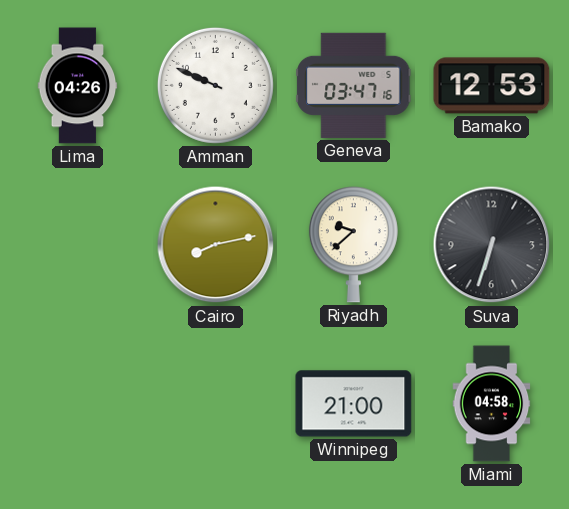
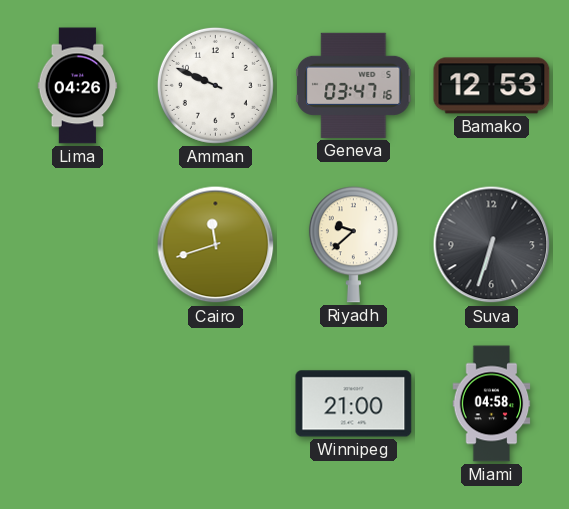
Cairo: 8:13 -> 11:42
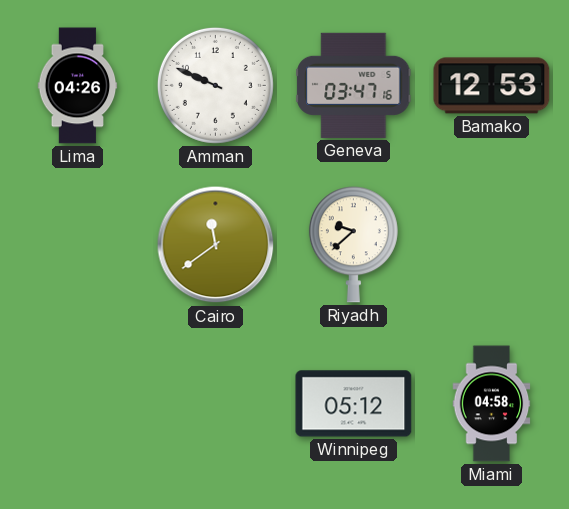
Cairo: 11:42 -> 11:39
Suva: 6:33 -> none
Winnipeg: 21:00 -> 05:12
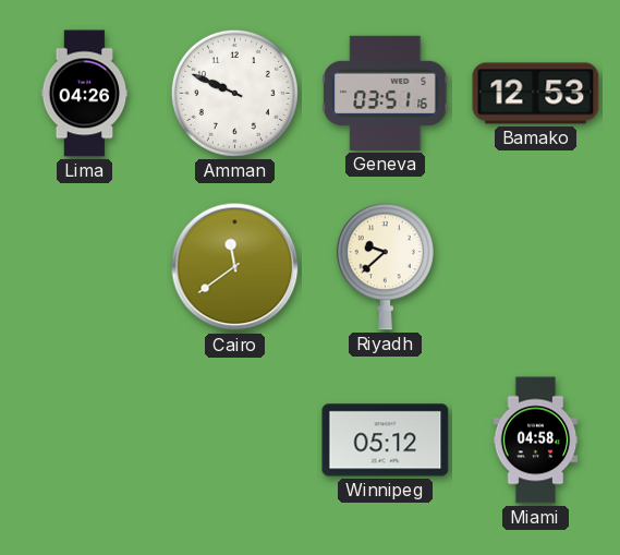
Geneva: 03:47 -> 03:51
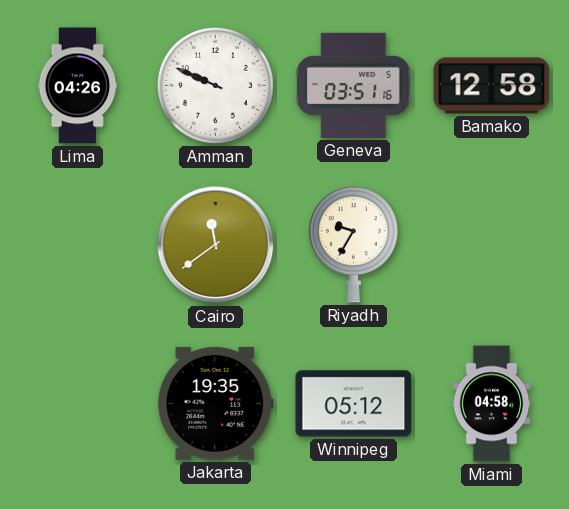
Bamako: 12:53 -> 12:58
Riyadh: 9:38 -> 9:35
Jakarta: none -> 19:35
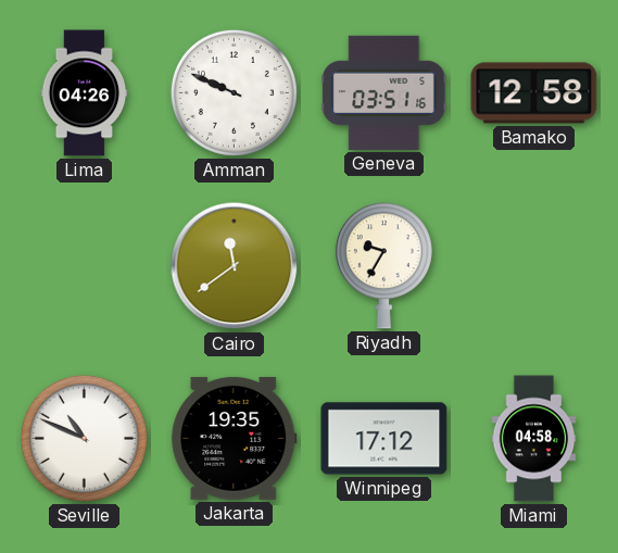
Seville: none -> 10:49
Winnipeg: 05:12 -> 17:12
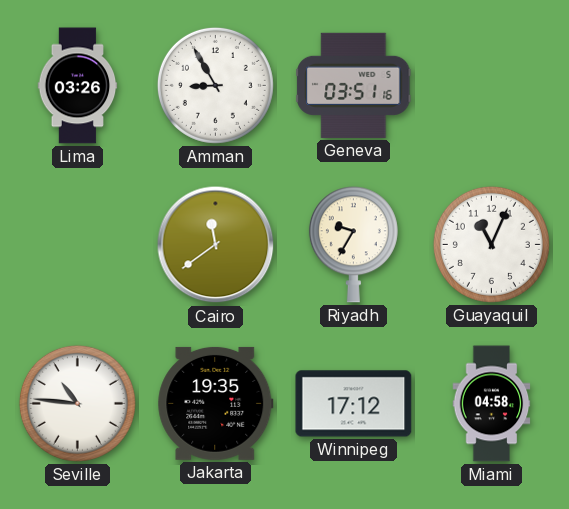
Lima: 04:26 -> 03:26
Amman: 9:49 -> 8:55
Bamako: 12:58 -> none
Guayaquil: none -> 11:04
Seville: 10:49 -> 10:46
